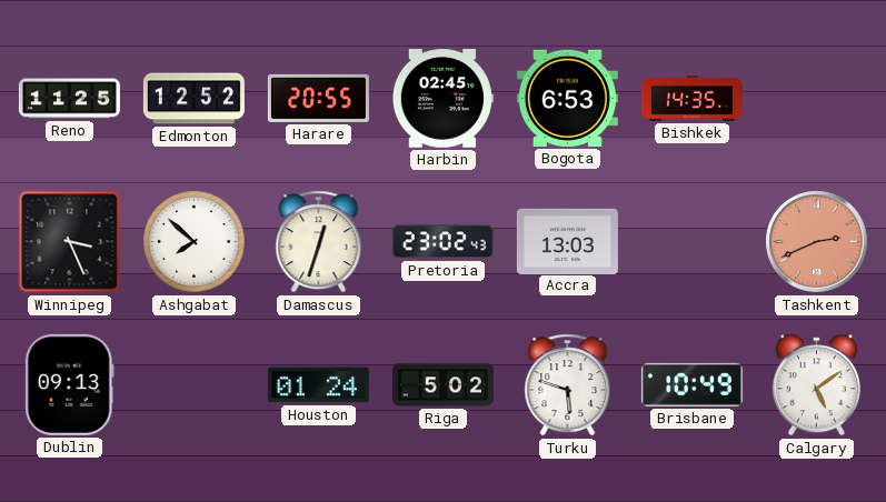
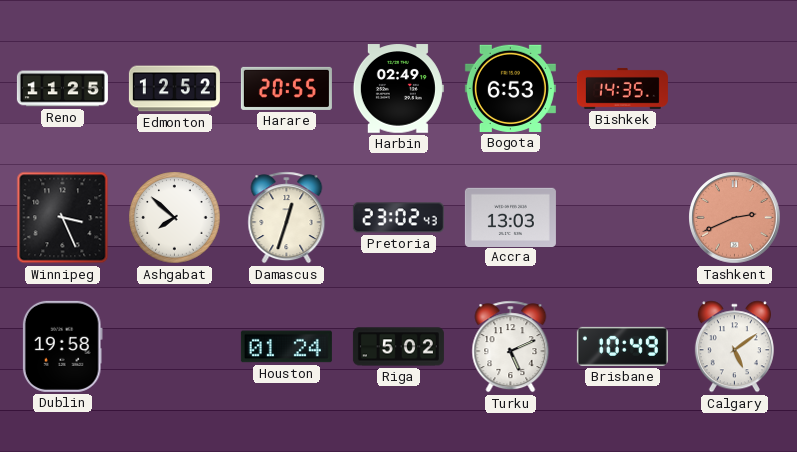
Harbin: 02:45 -> 02:49
Dublin: 09:13 -> 19:58
Turku: 5:48 -> 5:11
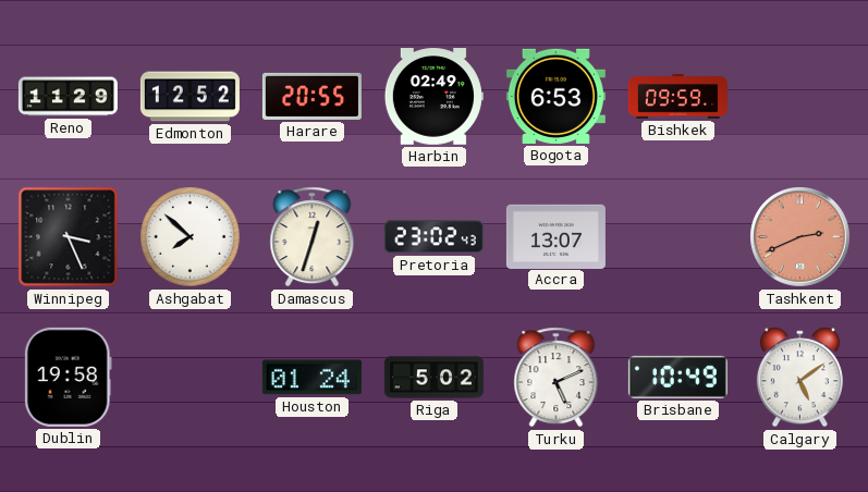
Reno: 11:25 -> 11:29
Bishkek: 14:35 -> 09:59
Accra: 13:03 -> 13:07
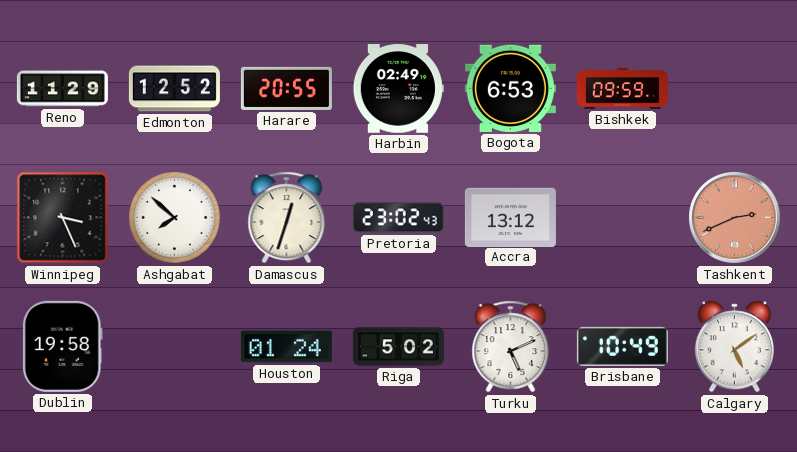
Accra: 13:07 -> 13:12
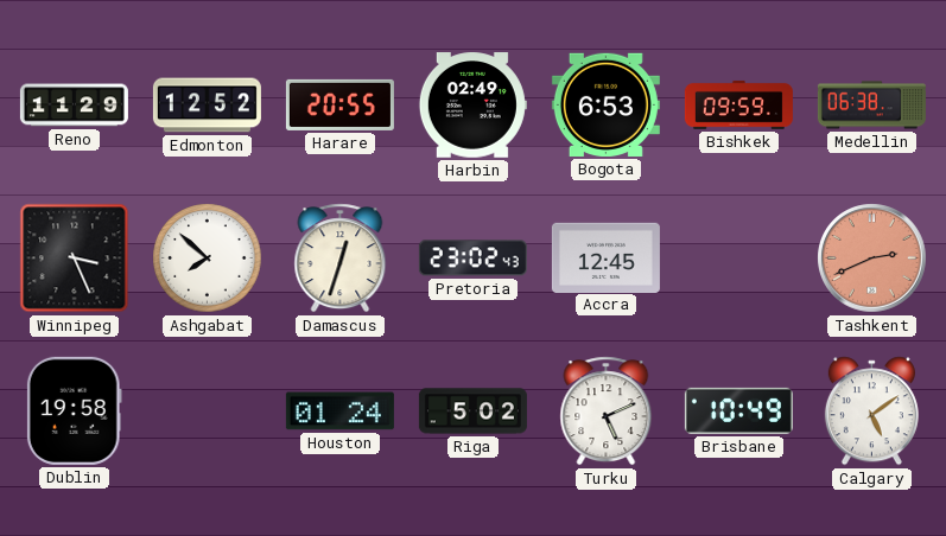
Medellin: none -> 06:38
Accra: 13:12 -> 12:45
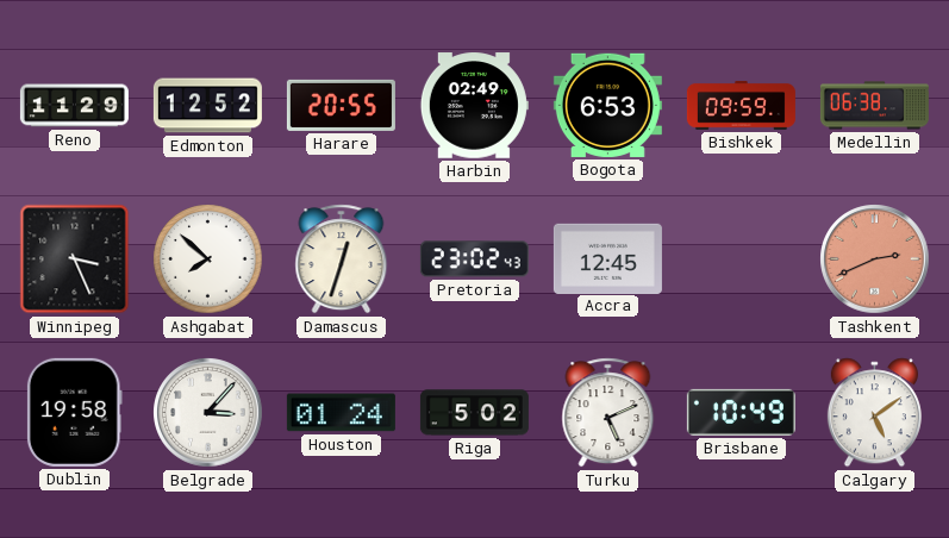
Belgrade: none -> 3:07
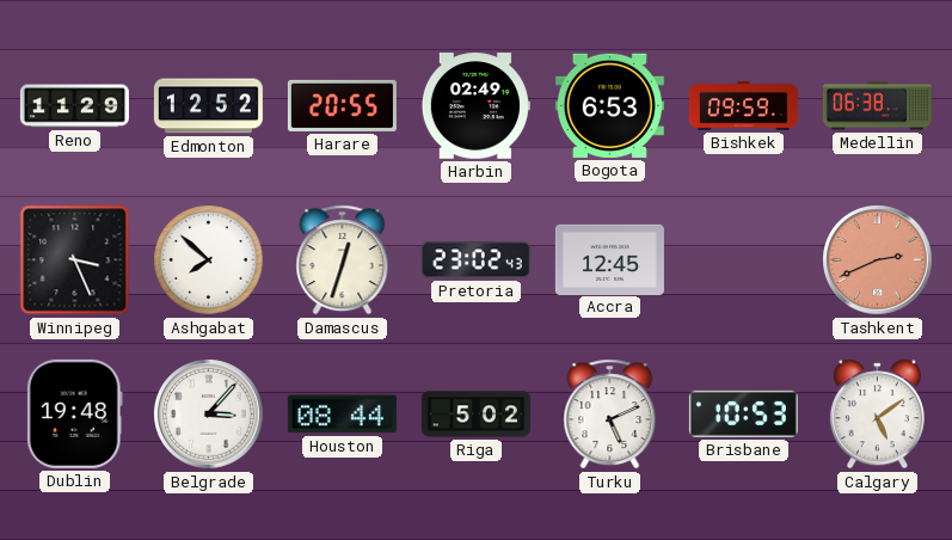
Dublin: 19:58 -> 19:48
Houston: 01:24 -> 08:44
Brisbane: 10:49 -> 10:53
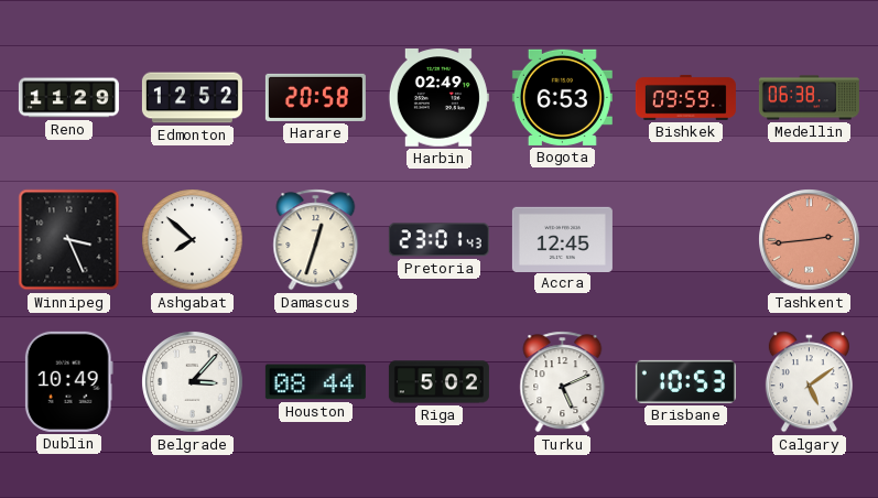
Harare: 20:55 -> 20:58
Pretoria: 23:02 -> 23:01
Tashkent: 2:41 -> 2:44
Dublin: 19:48 -> 10:49
